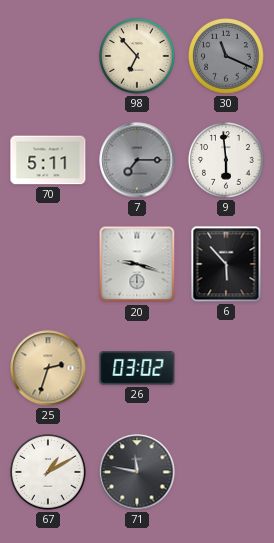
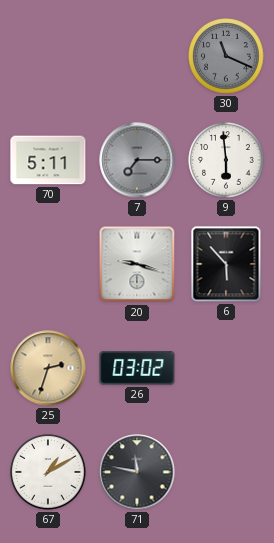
98: 6:53 -> none
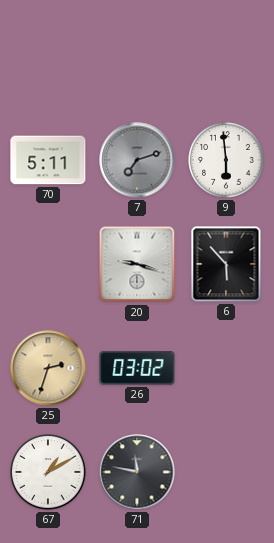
30: 11:19 -> none
7: 7:15 -> 7:12
